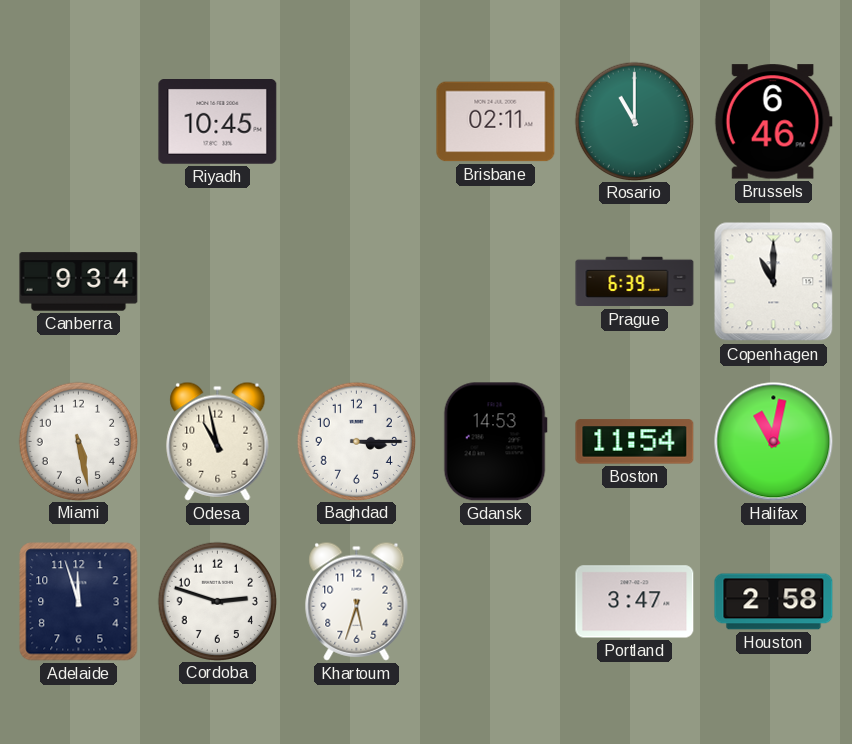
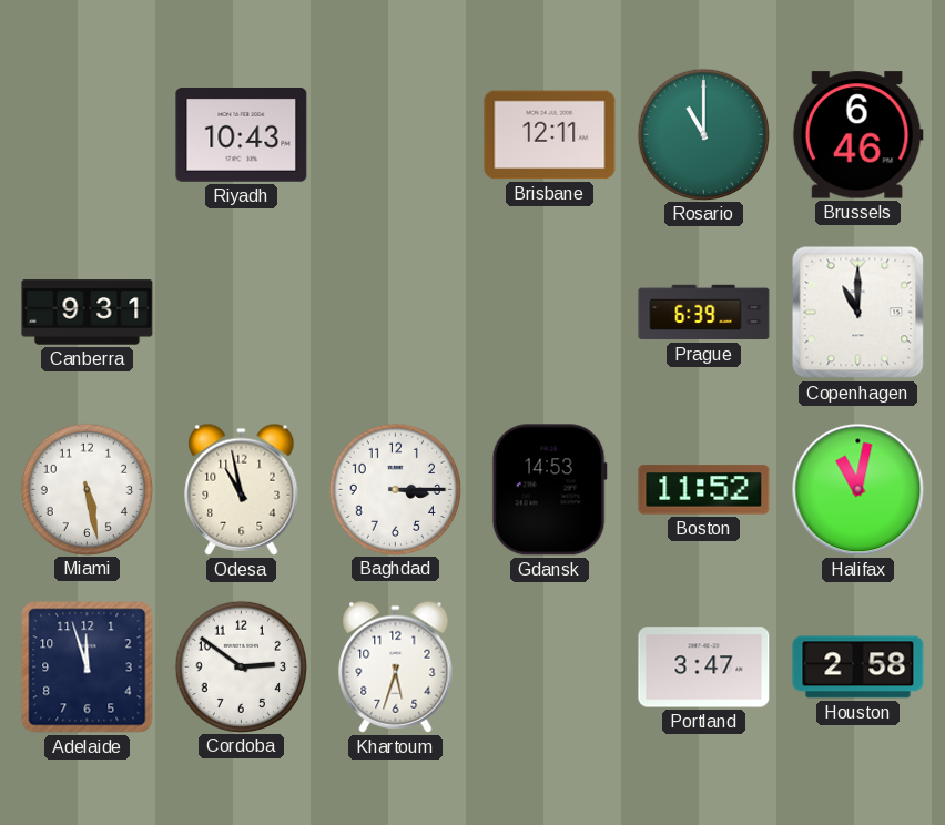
Riyadh: 10:45 -> 10:43
Brisbane: 02:11 -> 12:11
Canberra: 9:34 -> 9:31
Boston: 11:54 -> 11:52
Cordoba: 2:48 -> 2:51
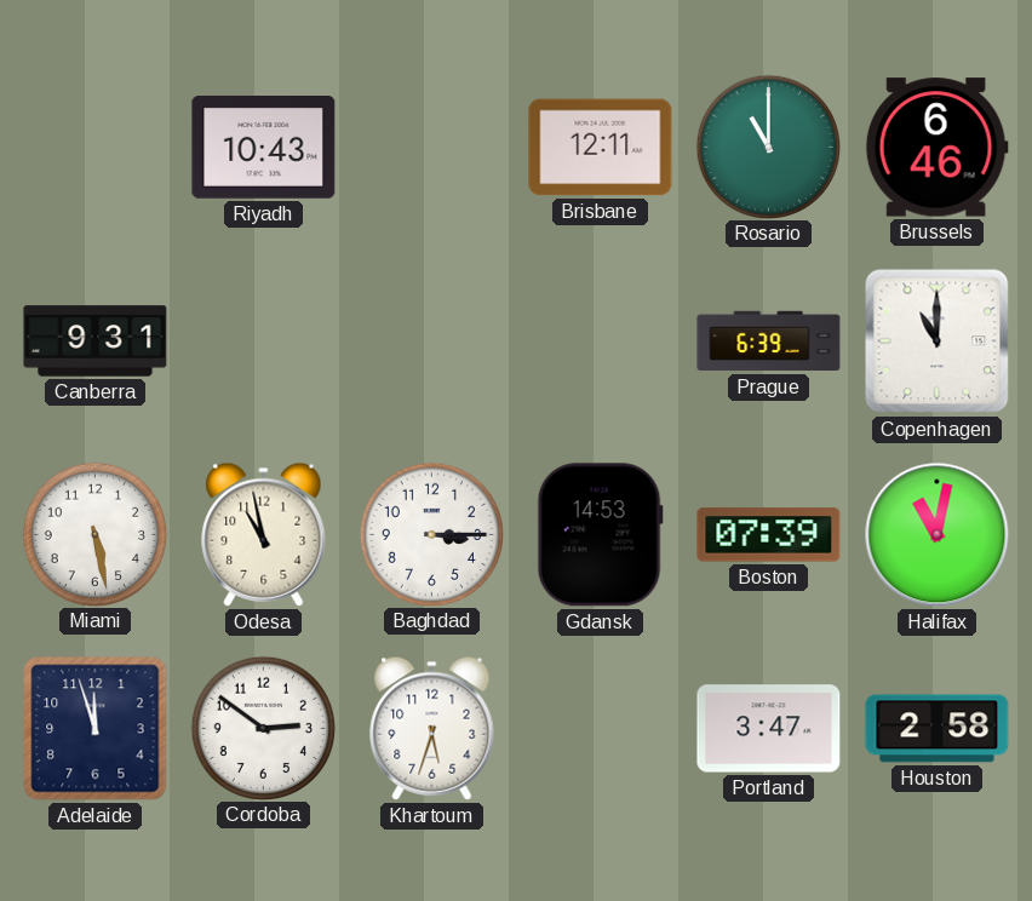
Boston: 11:52 -> 07:39
